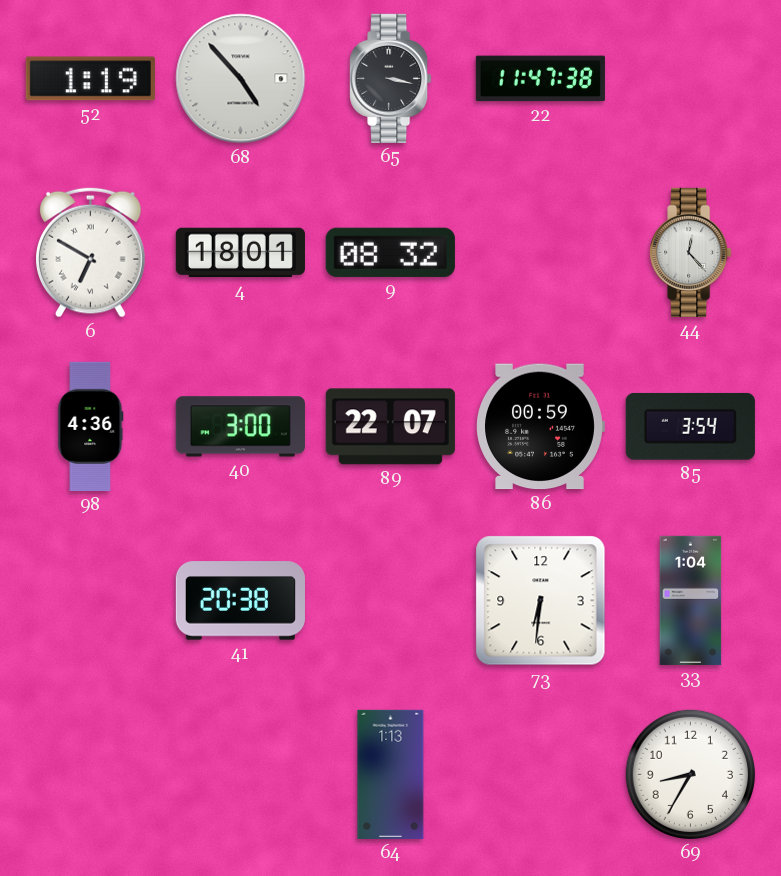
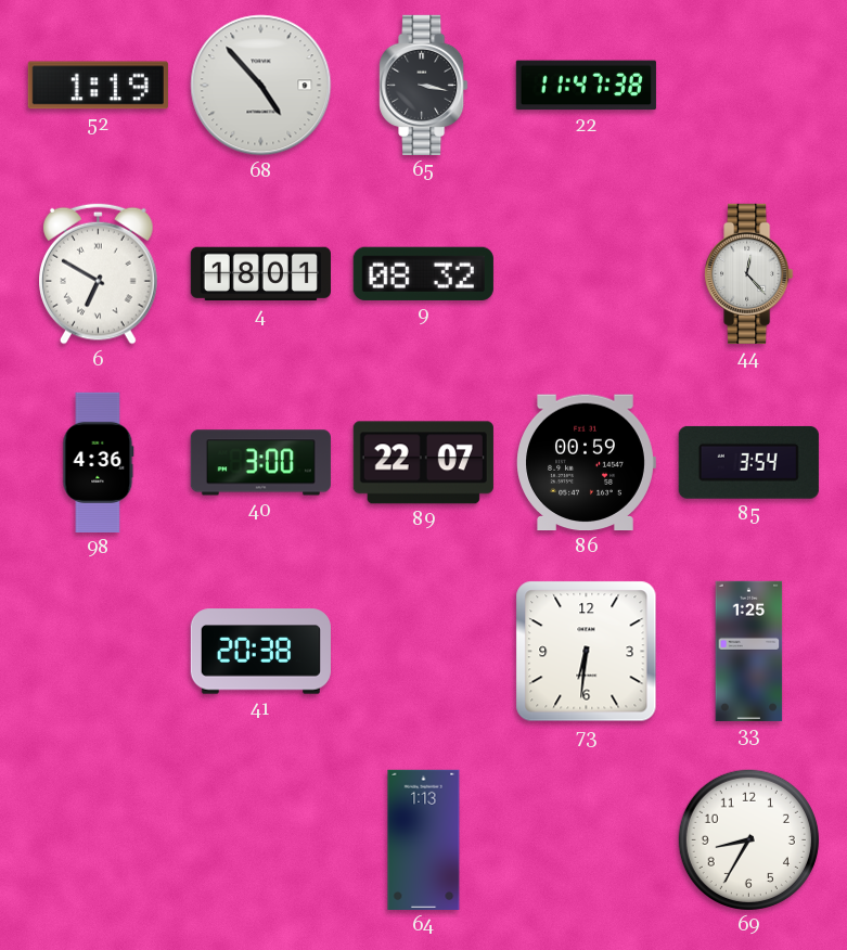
33: 1:04 -> 1:25
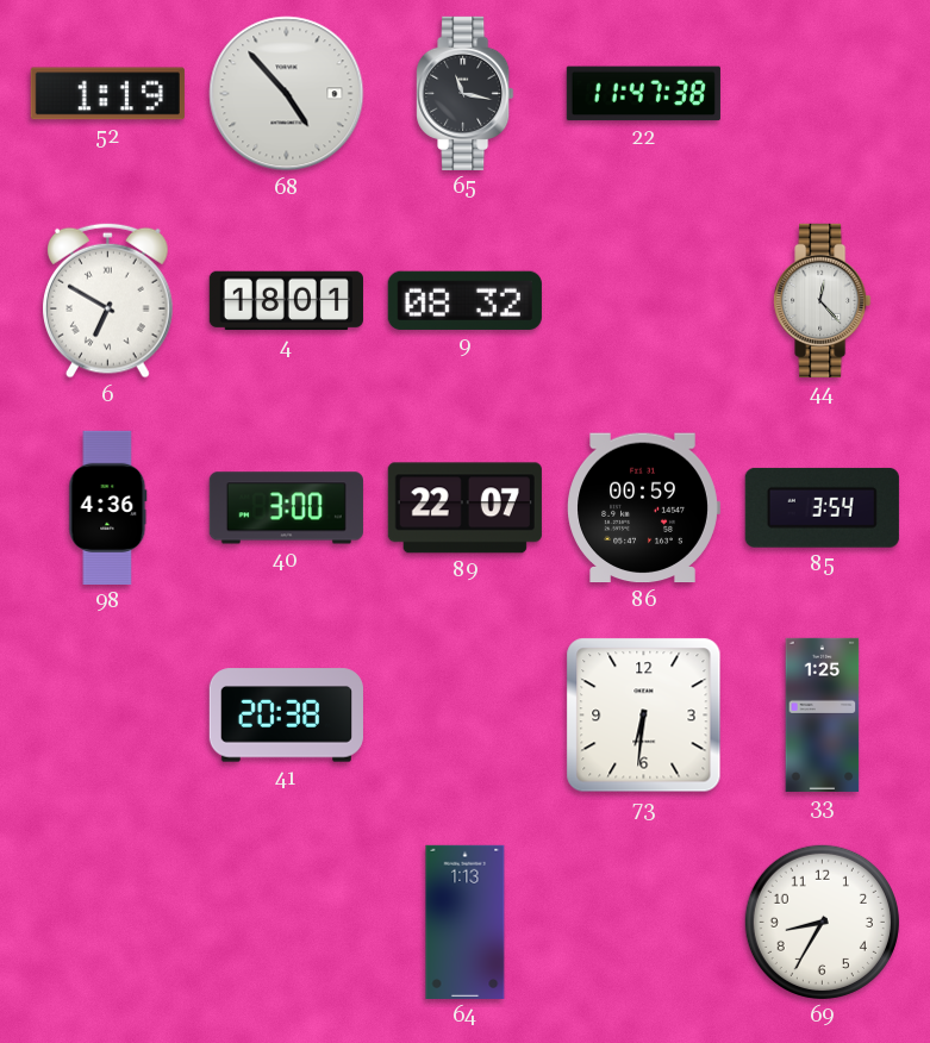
65: 3:17 -> 11:17
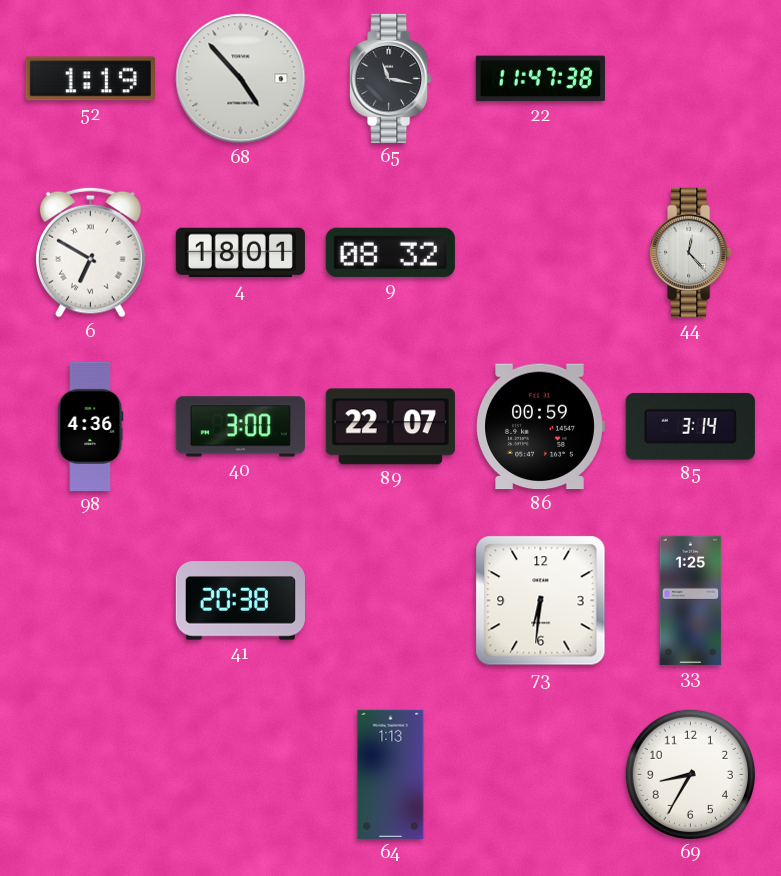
85: 3:54 -> 3:14
